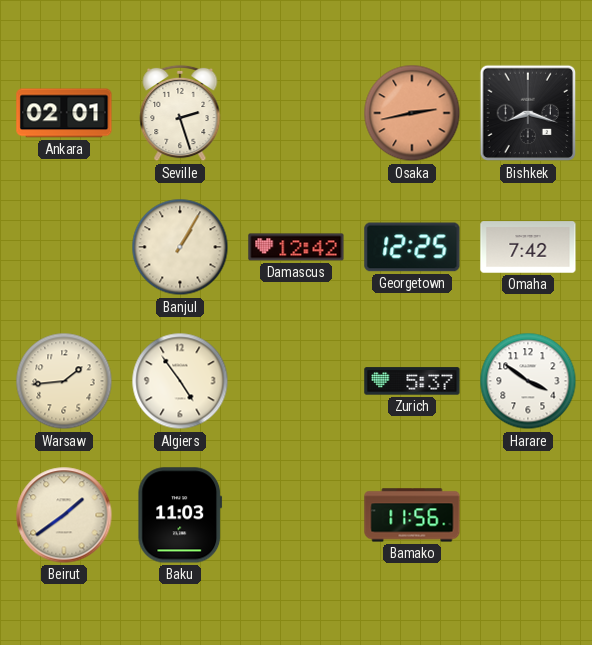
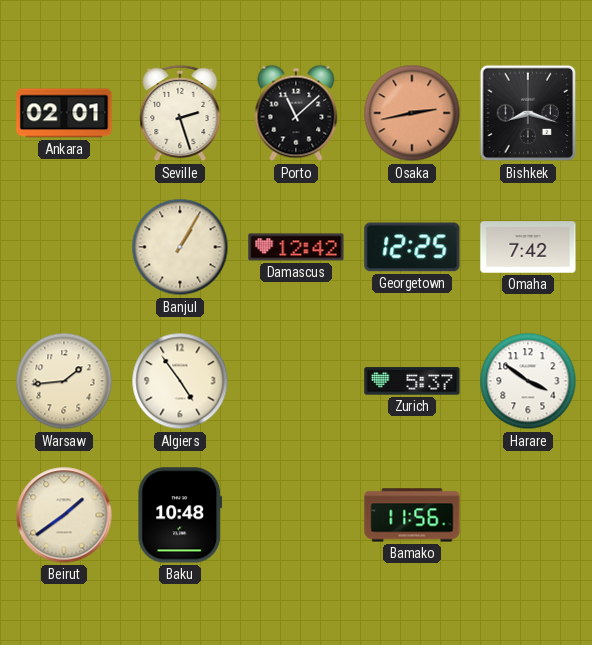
Porto: none -> 11:08
Baku: 11:03 -> 10:48
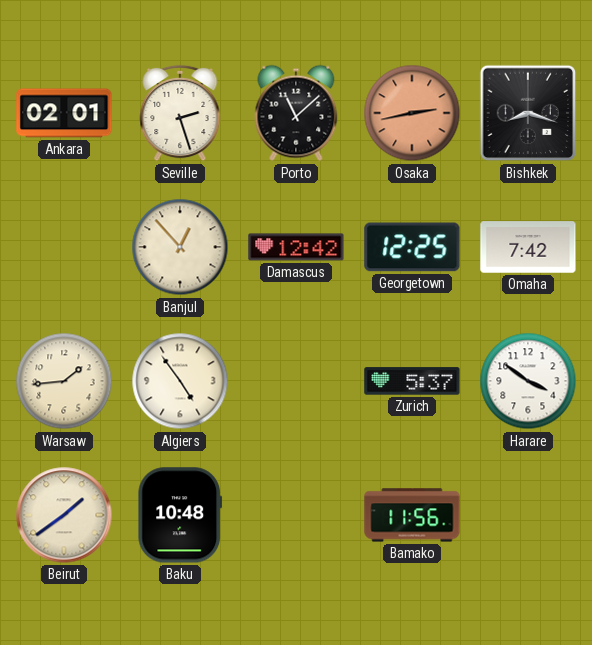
Banjul: 1:05 -> 12:53
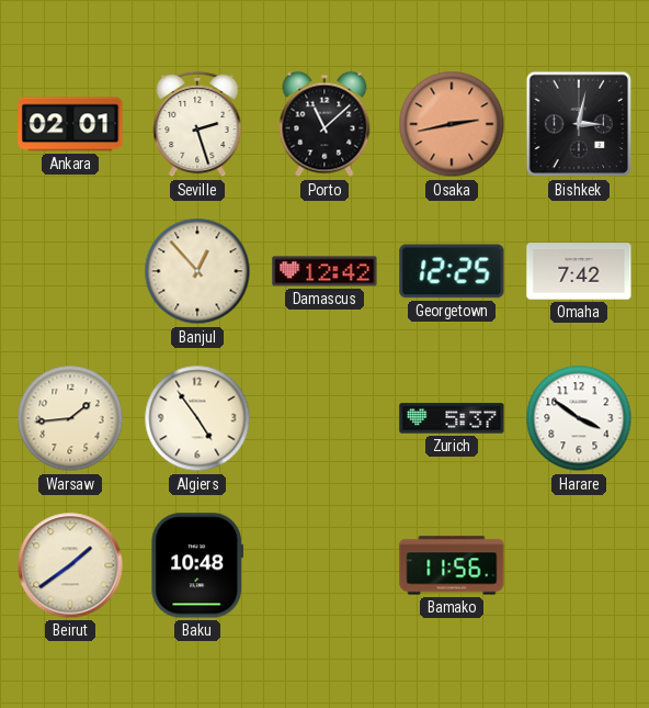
Bishkek: 8:18 -> 3:02
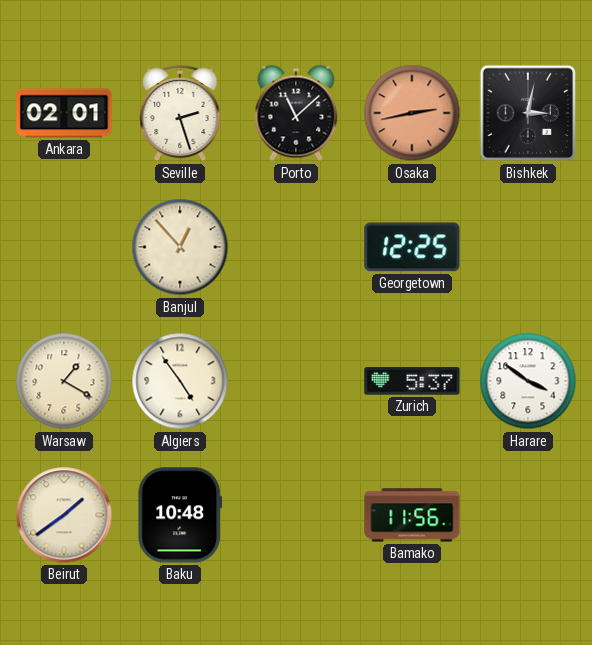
Damascus: 12:42 -> none
Omaha: 7:42 -> none
Warsaw: 1:44 -> 1:20
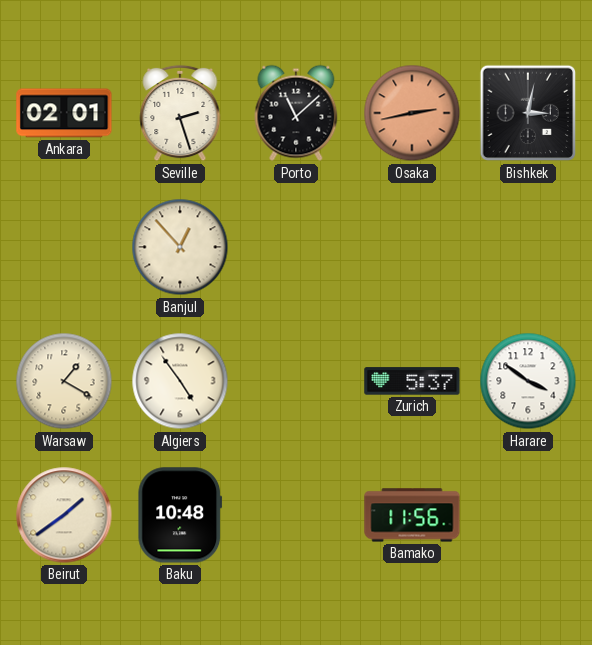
Georgetown: 12:25 -> none
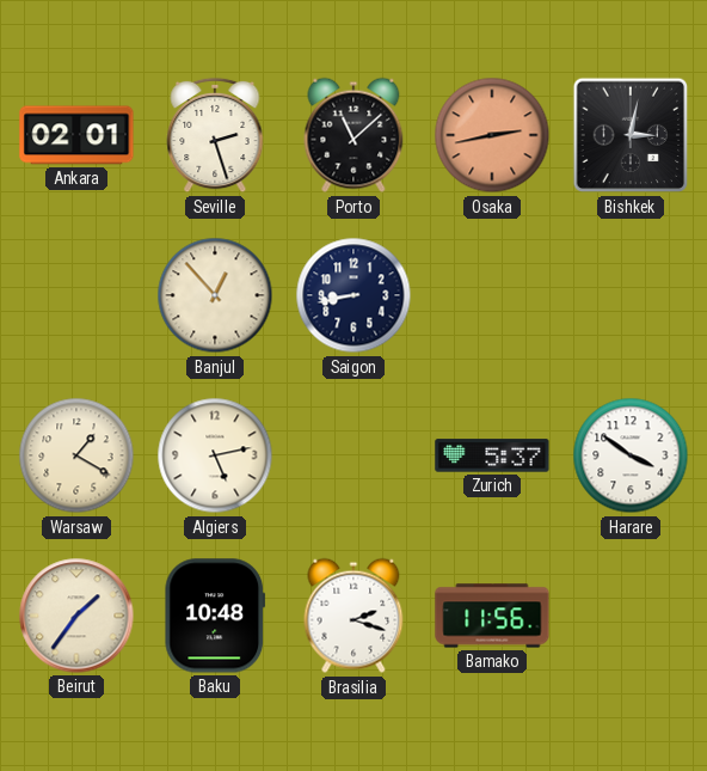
Saigon: none -> 8:43
Algiers: 4:54 -> 5:13
Beirut: 1:39 -> 1:36
Brasilia: none -> 2:18
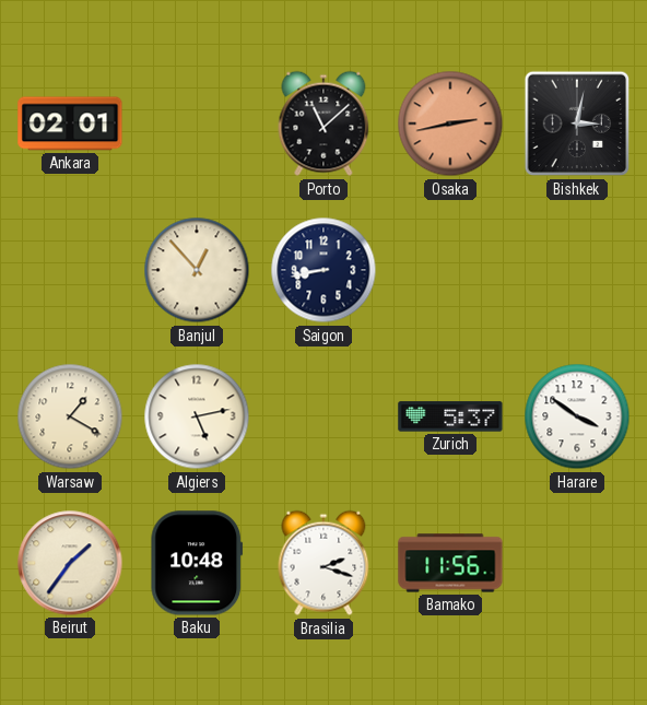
Seville: 2:27 -> none
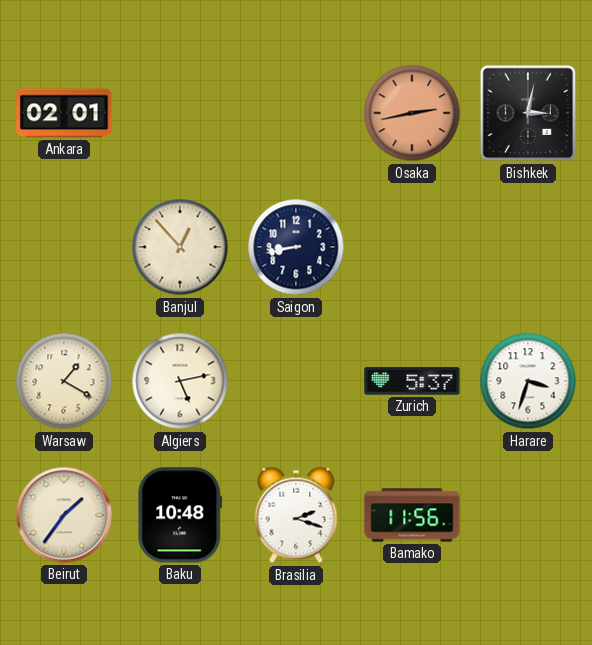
Porto: 11:08 -> none
Harare: 3:51 -> 3:33
